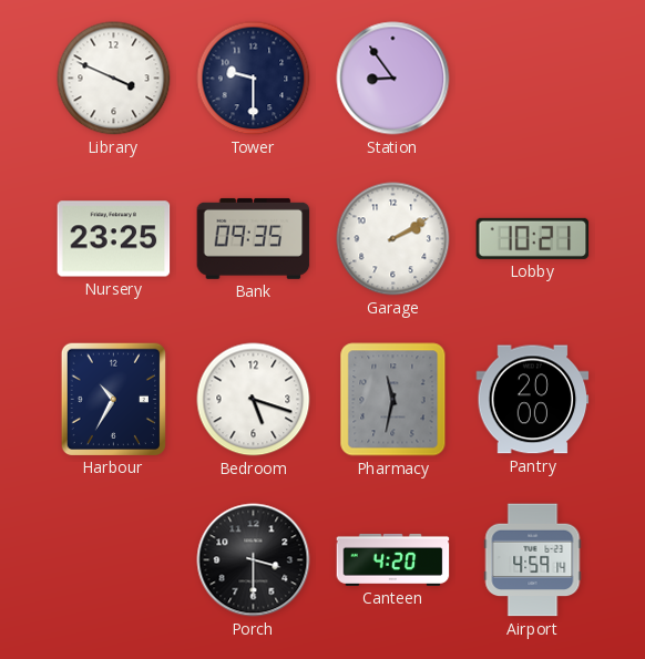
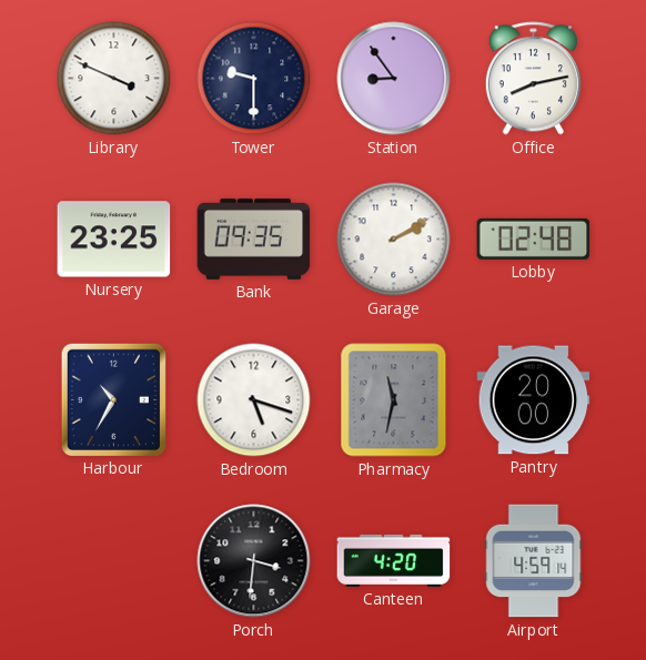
Office: none -> 8:13
Lobby: 10:21 -> 02:48
Porch: 3:30 -> 3:31
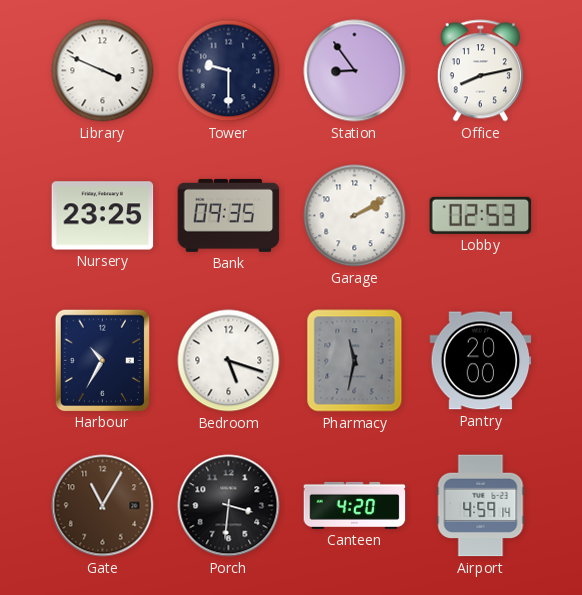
Lobby: 02:48 -> 02:53
Gate: none -> 11:05
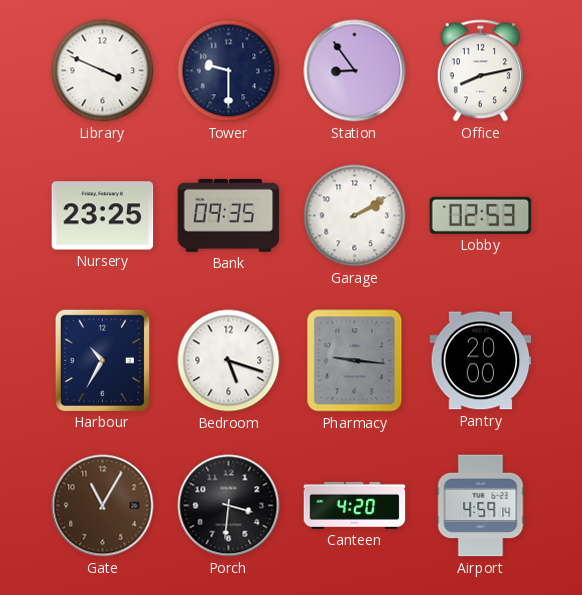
Pharmacy: 11:32 -> 9:16
